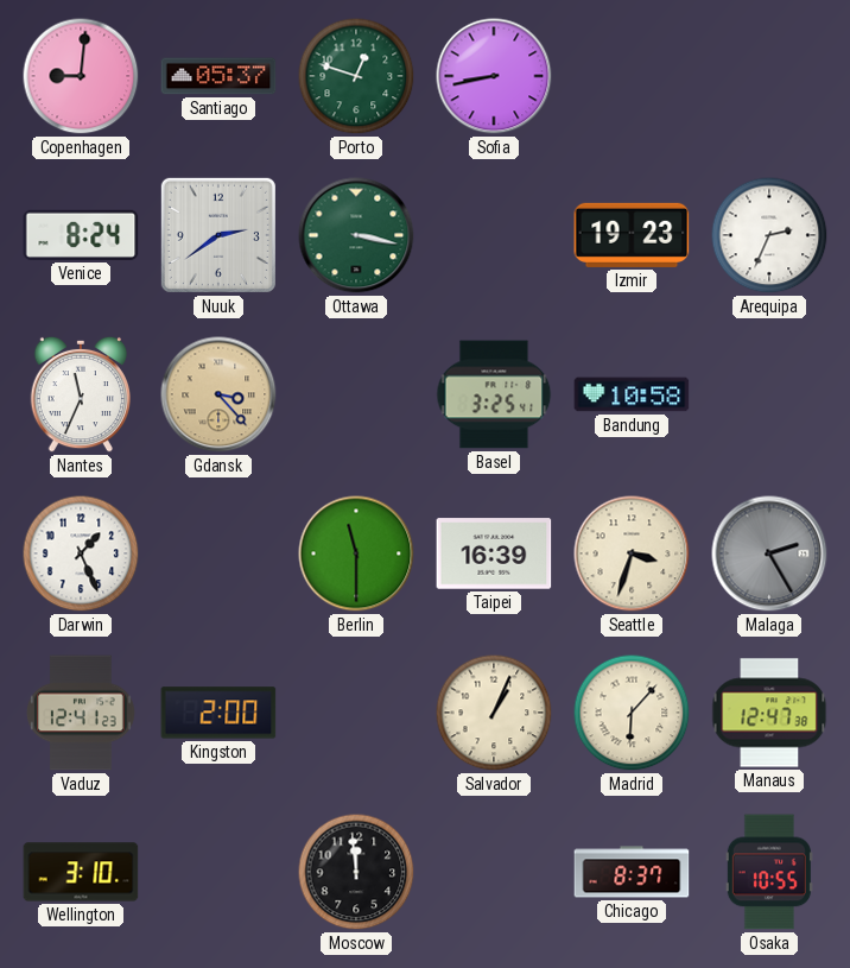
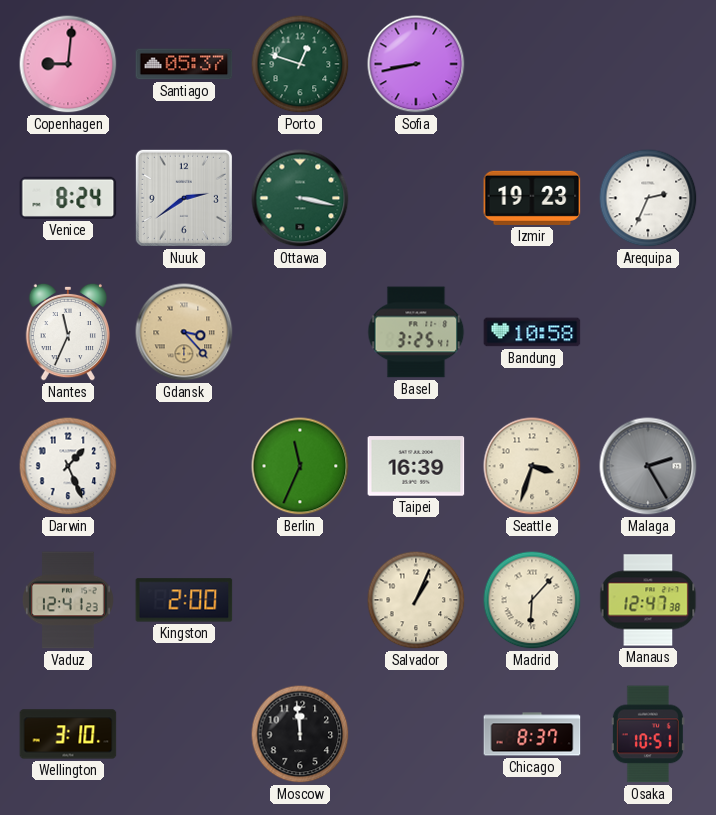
Berlin: 11:30 -> 11:34
Osaka: 10:55 -> 10:51
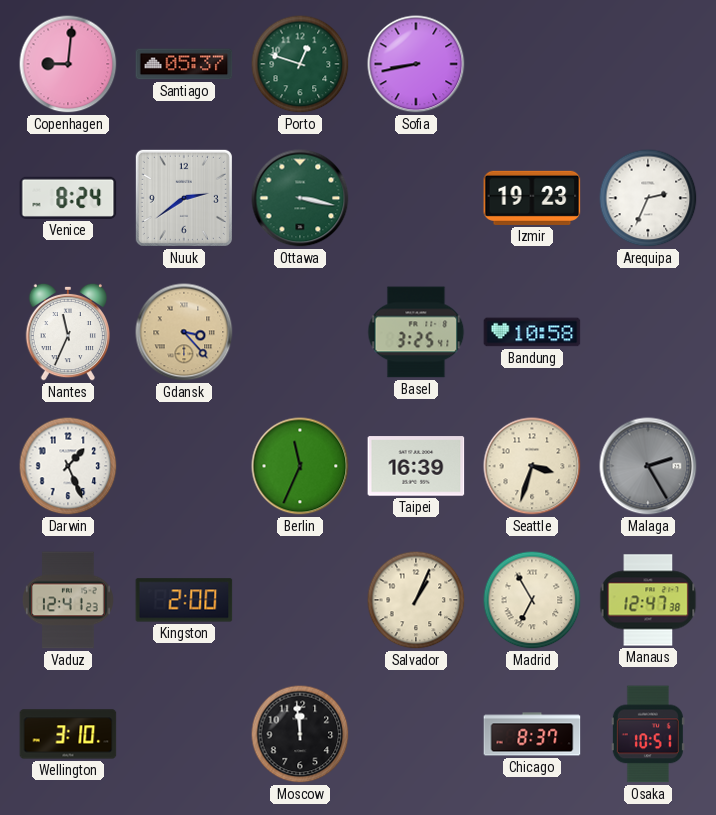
Madrid: 6:07 -> 6:55
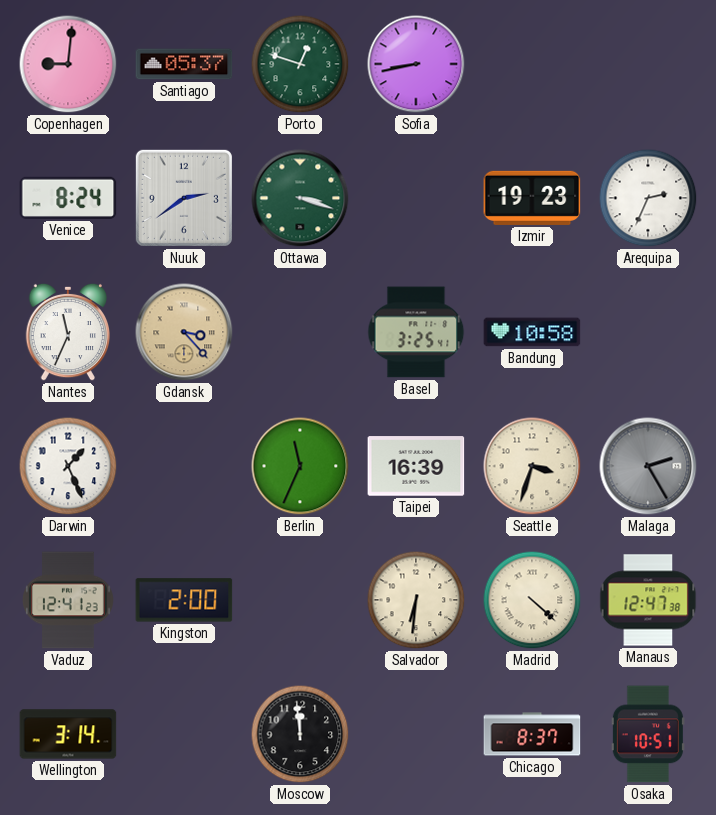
Ottawa: 3:17 -> 3:18
Salvador: 1:04 -> 6:31
Madrid: 6:55 -> 4:22
Wellington: 3:10 -> 3:14
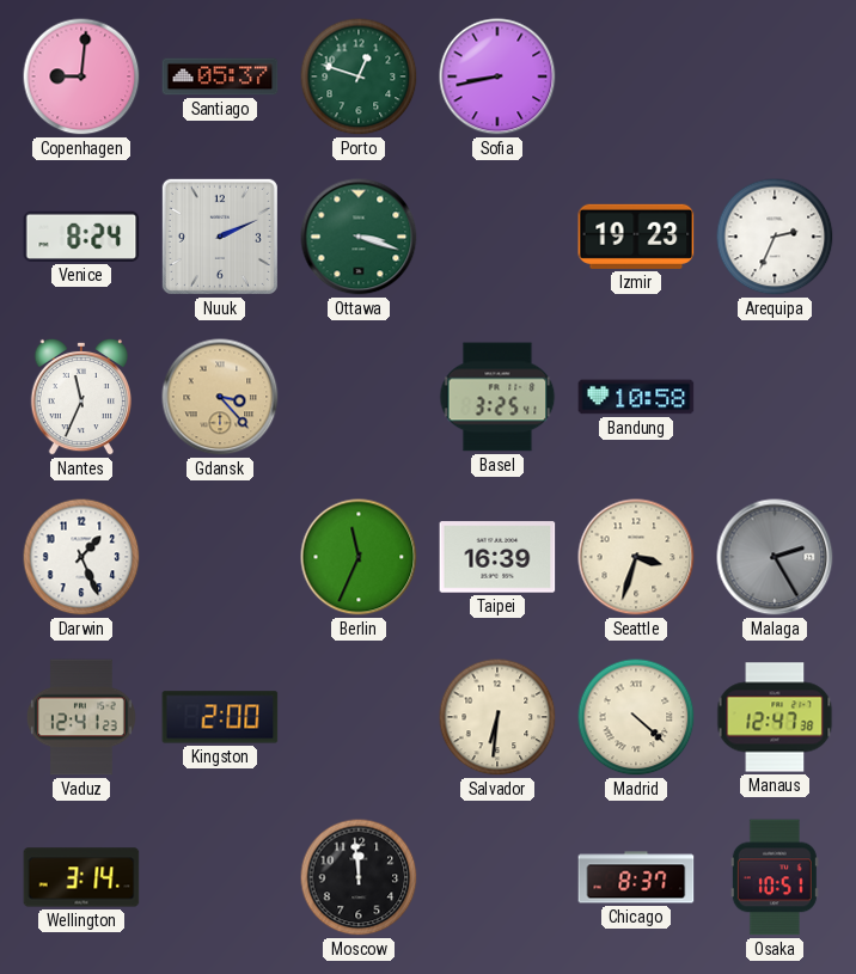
Nuuk: 2:39 -> 2:11
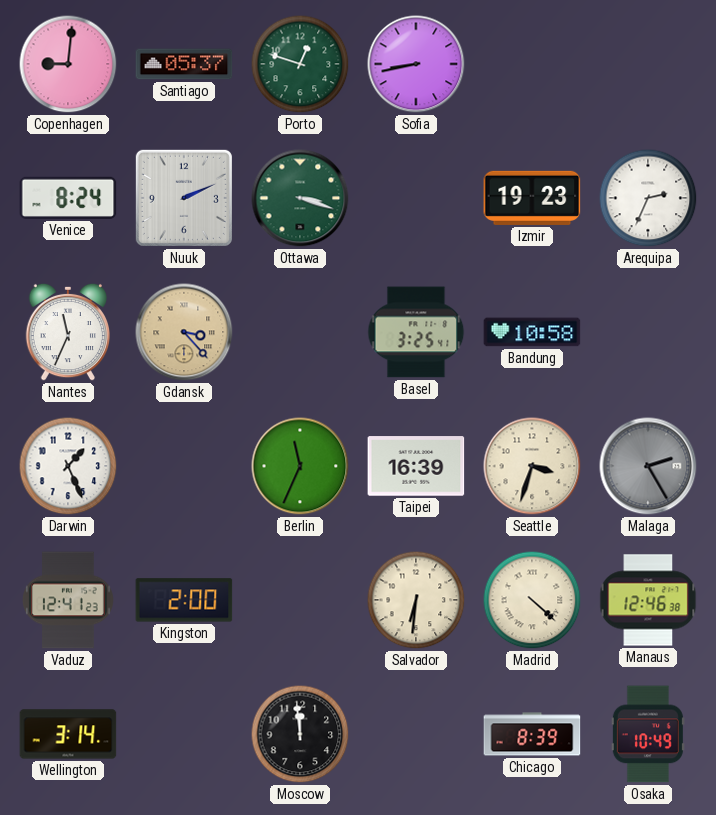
Manaus: 12:47 -> 12:46
Chicago: 8:37 -> 8:39
Osaka: 10:51 -> 10:49
